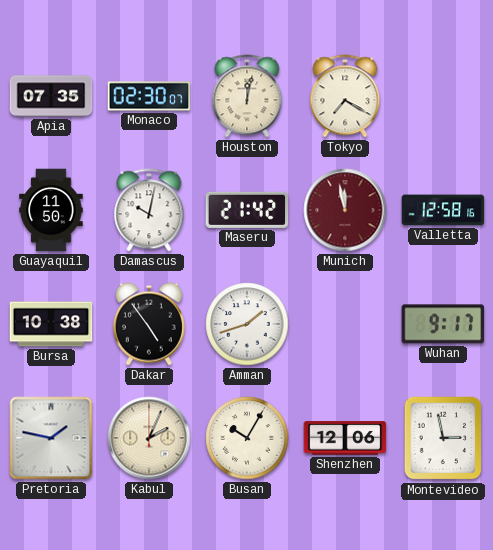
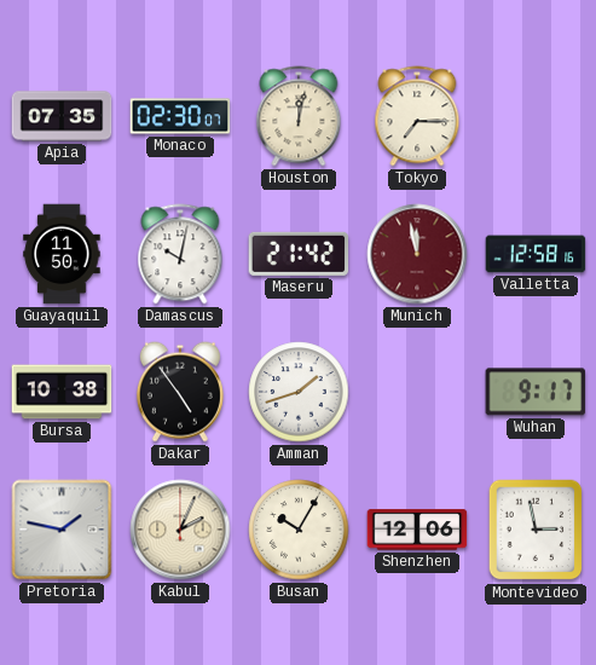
Tokyo: 7:20 -> 7:15
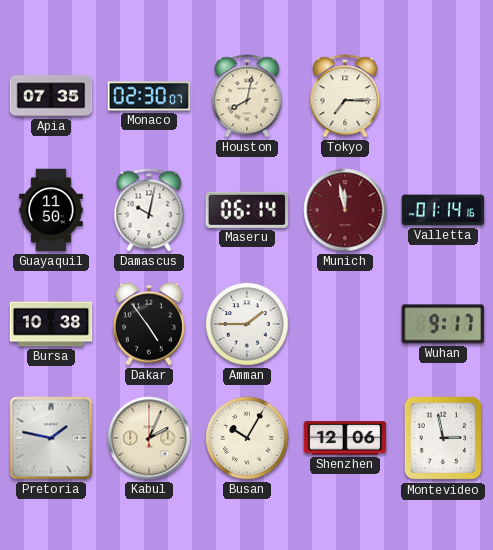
Houston: 12:02 -> 8:02
Maseru: 21:42 -> 06:14
Valletta: 12:58 -> 01:14
Amman: 1:42 -> 1:45
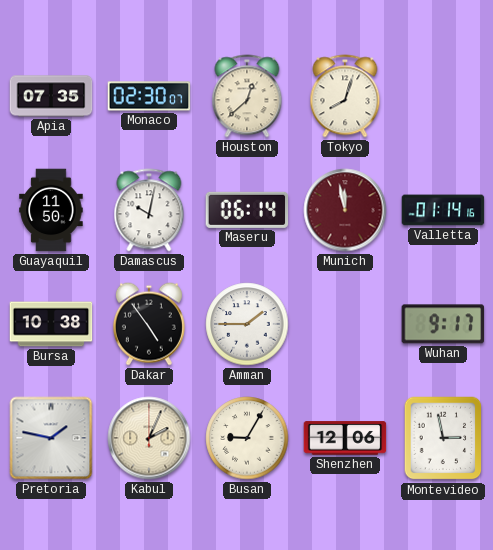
Houston: 8:02 -> 12:38
Tokyo: 7:15 -> 8:03
Busan: 10:05 -> 9:05
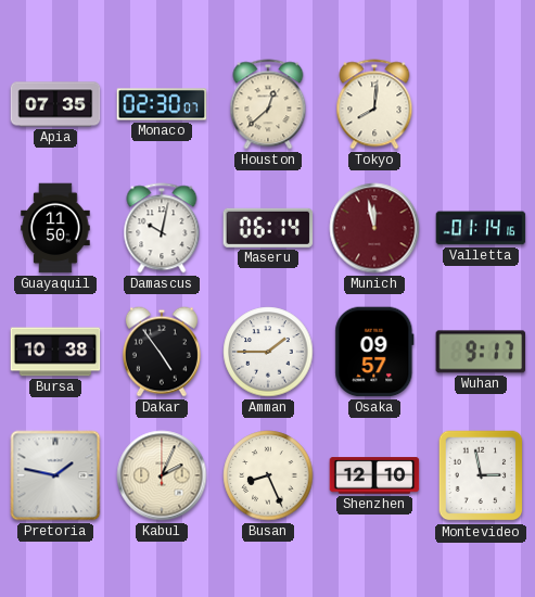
Tokyo: 8:03 -> 8:01
Osaka: none -> 09:57
Busan: 9:05 -> 8:26
Shenzhen: 12:06 -> 12:10
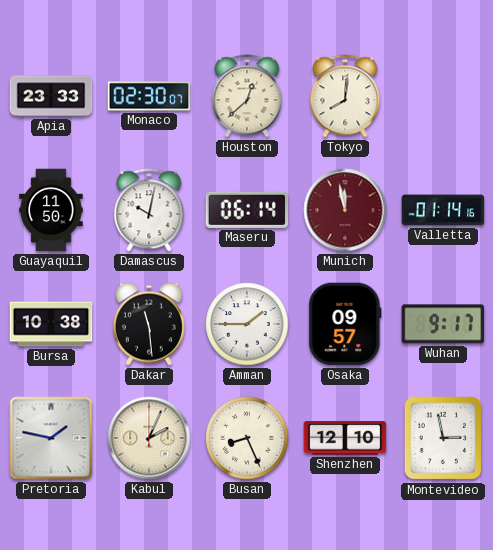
Apia: 07:35 -> 23:33
Dakar: 4:54 -> 11:29
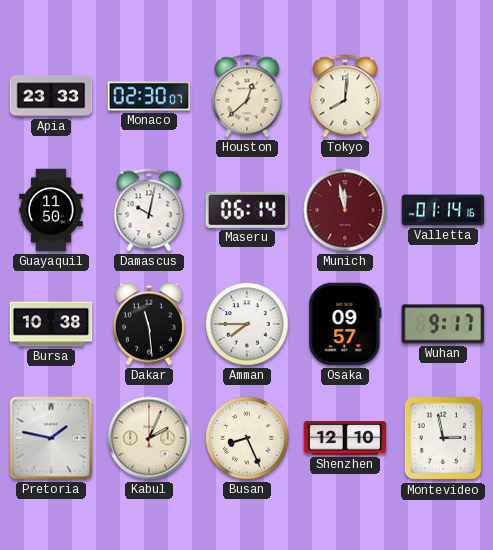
Amman: 1:45 -> 7:45
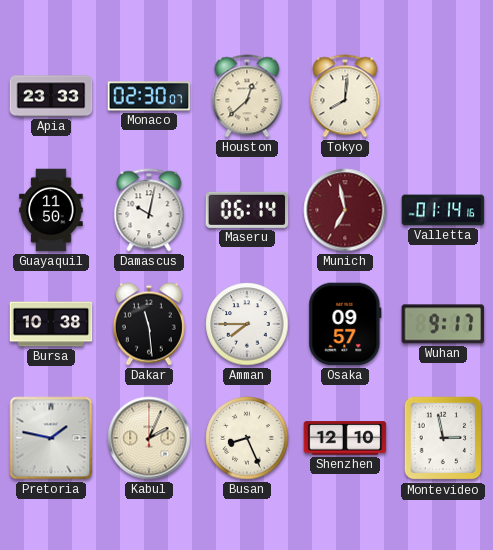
Munich: 11:58 -> 6:58
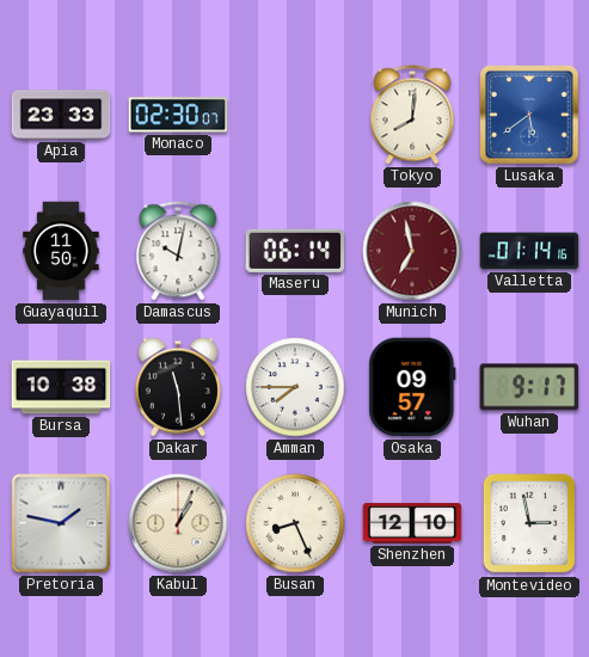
Houston: 12:38 -> none
Lusaka: none -> 5:39
Kabul: 2:04 -> 1:04
